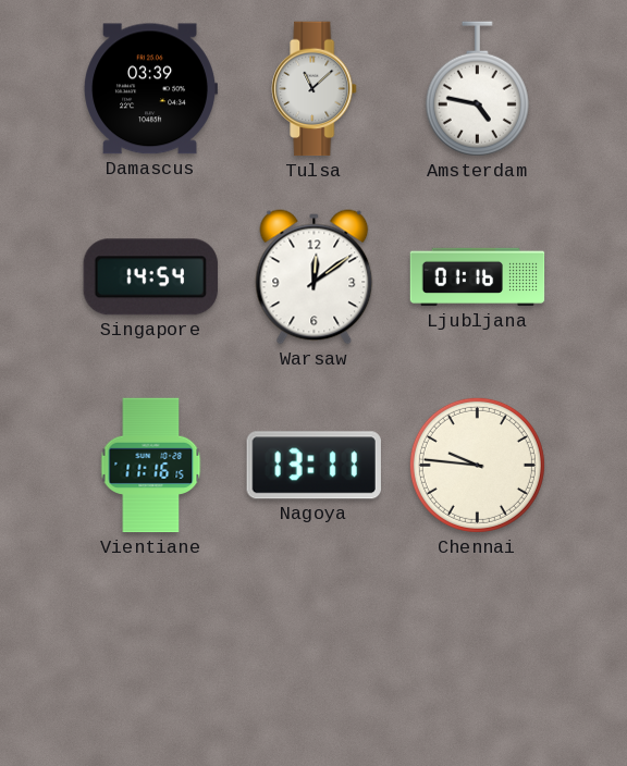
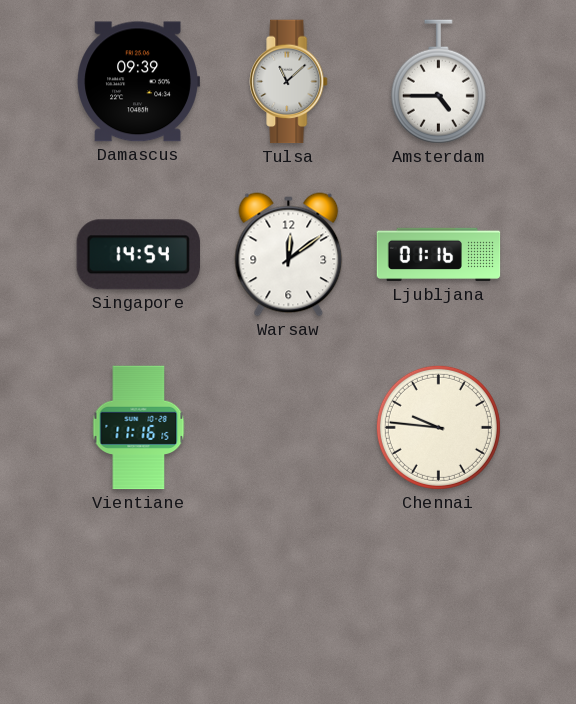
Damascus: 03:39 -> 09:39
Amsterdam: 4:47 -> 4:45
Nagoya: 13:11 -> none
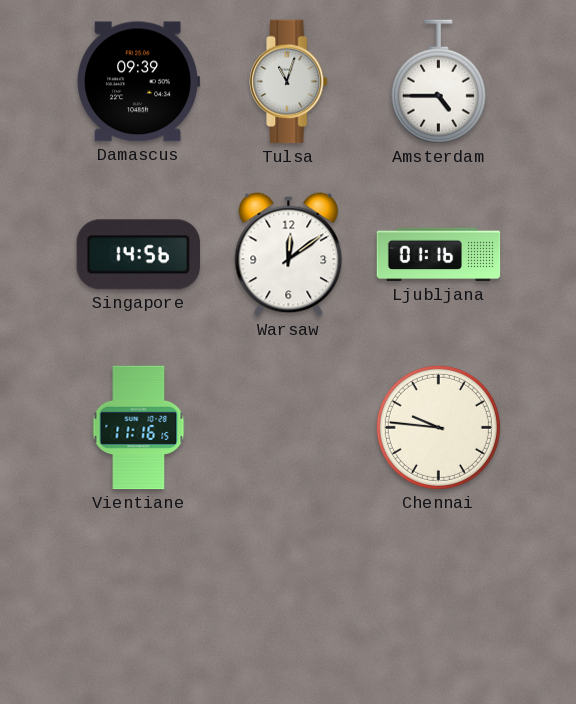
Tulsa: 11:08 -> 11:03
Singapore: 14:54 -> 14:56
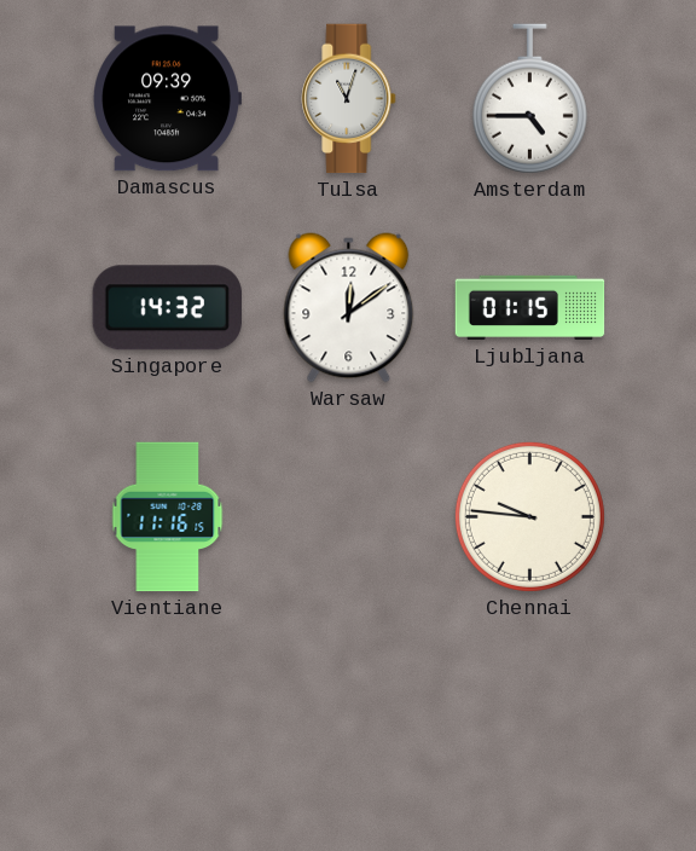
Singapore: 14:56 -> 14:32
Ljubljana: 01:16 -> 01:15
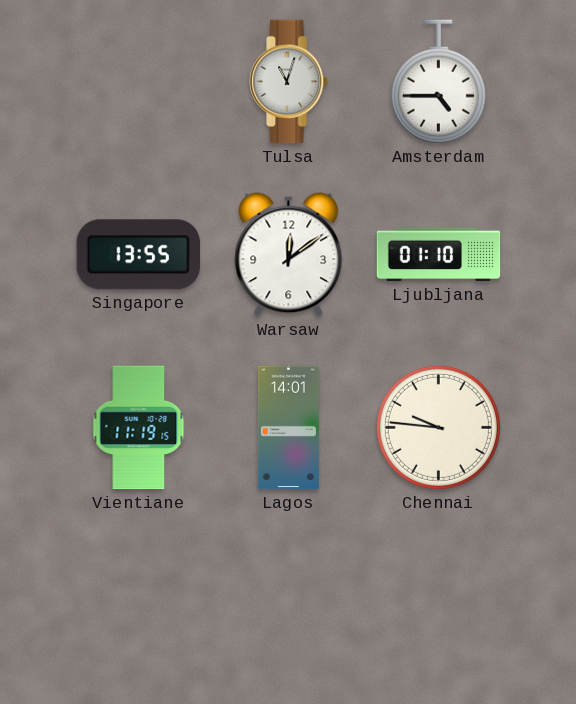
Damascus: 09:39 -> none
Singapore: 14:32 -> 13:55
Ljubljana: 01:15 -> 01:10
Vientiane: 11:16 -> 11:19
Lagos: none -> 14:01
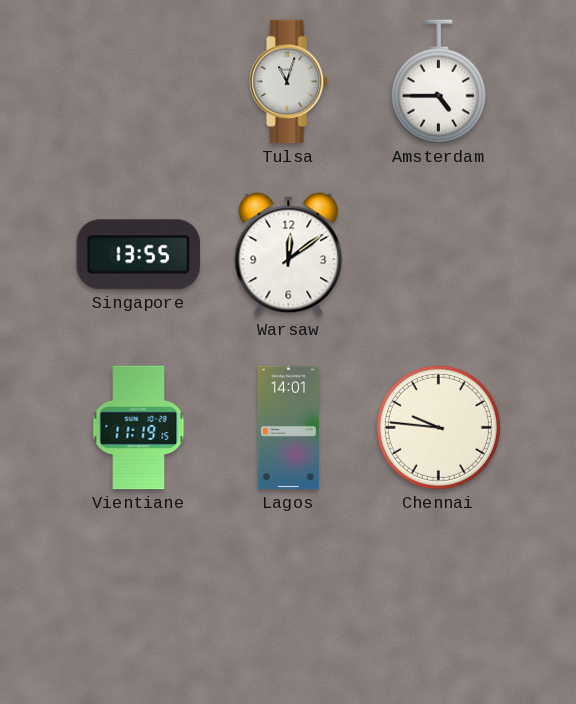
Ljubljana: 01:10 -> none
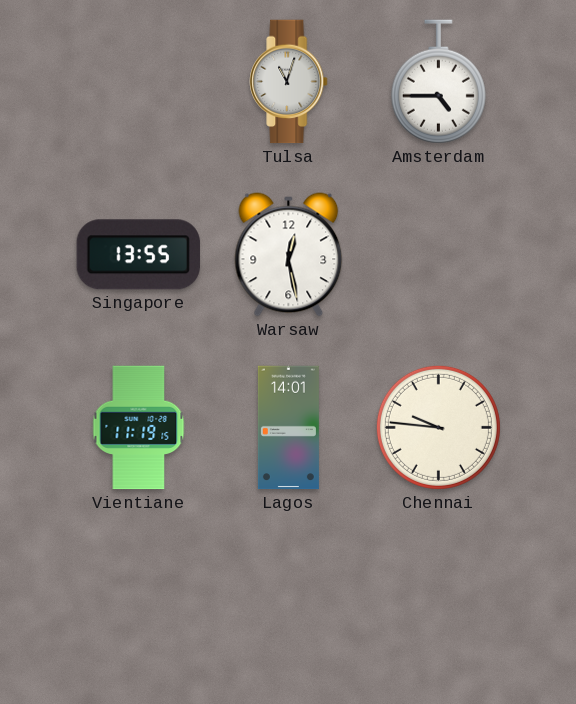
Warsaw: 12:09 -> 12:28
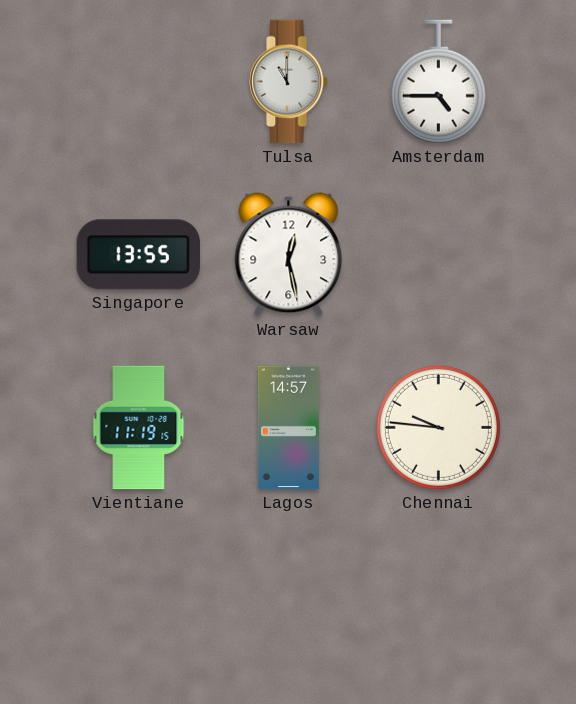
Tulsa: 11:03 -> 11:00
Lagos: 14:01 -> 14:57
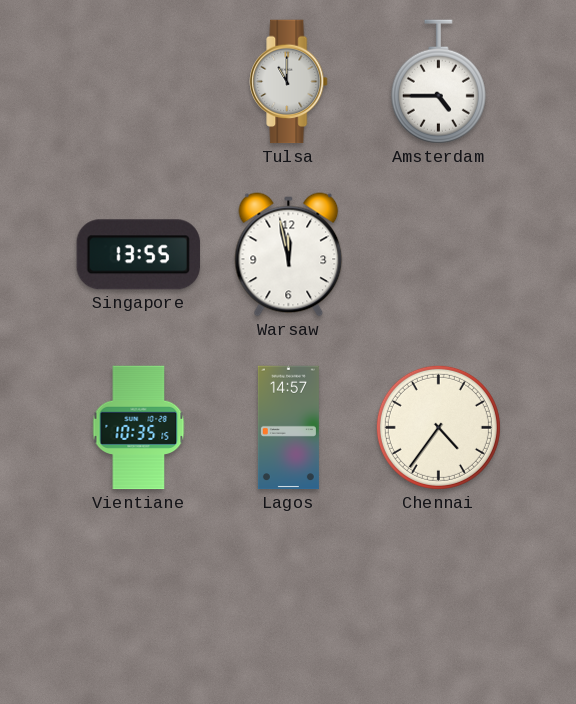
Warsaw: 12:28 -> 11:58
Vientiane: 11:19 -> 10:35
Chennai: 9:46 -> 4:36
